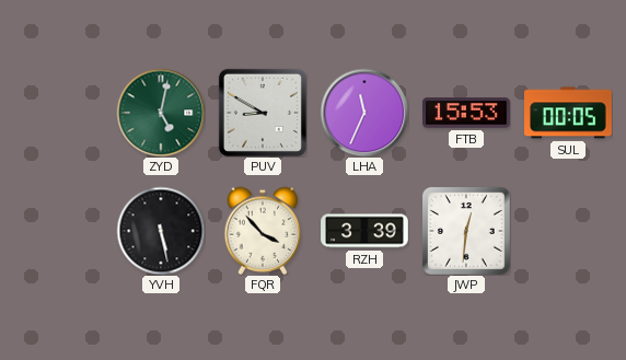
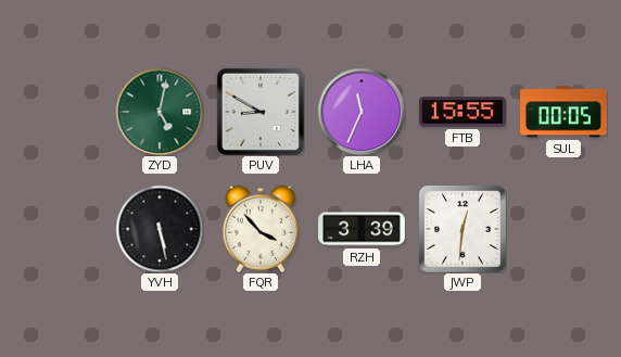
FTB: 15:53 -> 15:55
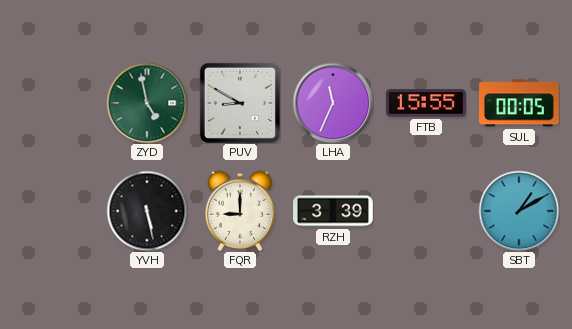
ZYD: 5:02 -> 4:58
FQR: 3:53 -> 9:00
JWP: 12:31 -> none
SBT: none -> 1:10
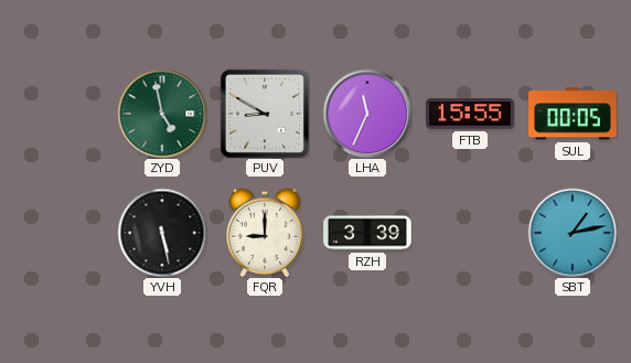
SBT: 1:10 -> 1:13
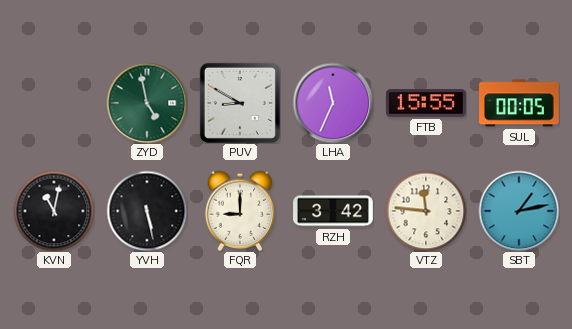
KVN: none -> 11:02
RZH: 3:39 -> 3:42
VTZ: none -> 11:46
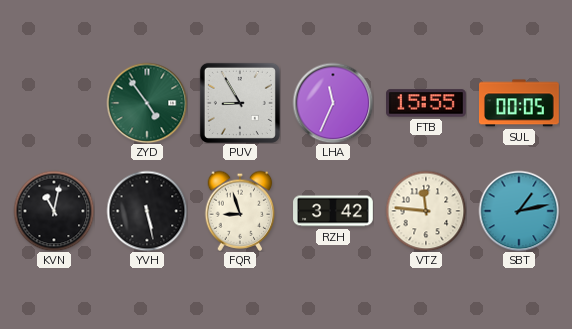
ZYD: 4:58 -> 4:54
PUV: 8:50 -> 8:55
FQR: 9:00 -> 8:57
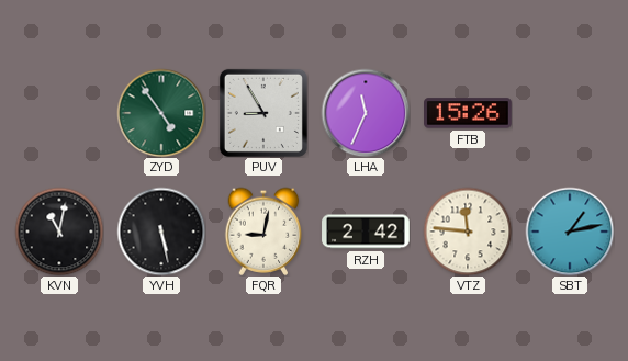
FTB: 15:55 -> 15:26
SUL: 00:05 -> none
FQR: 8:57 -> 9:02
RZH: 3:42 -> 2:42
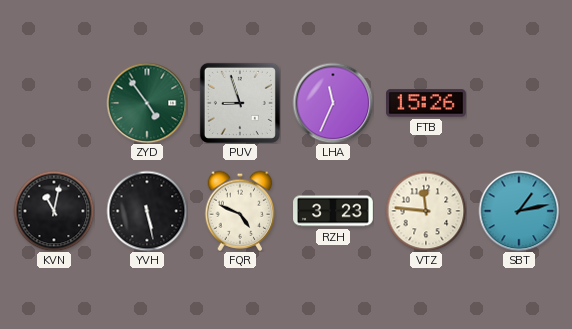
PUV: 8:55 -> 8:57
FQR: 9:02 -> 4:49
RZH: 2:42 -> 3:23
